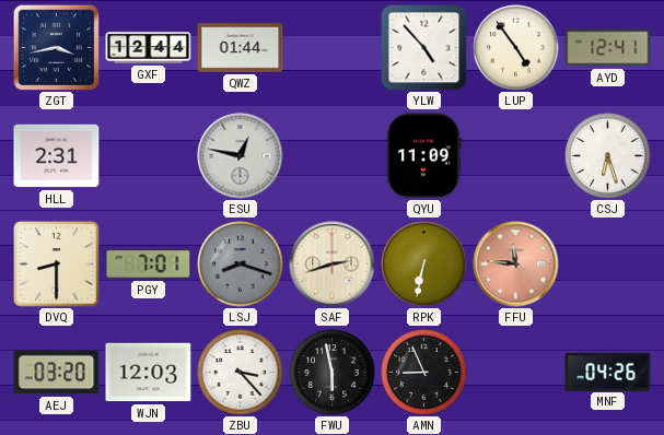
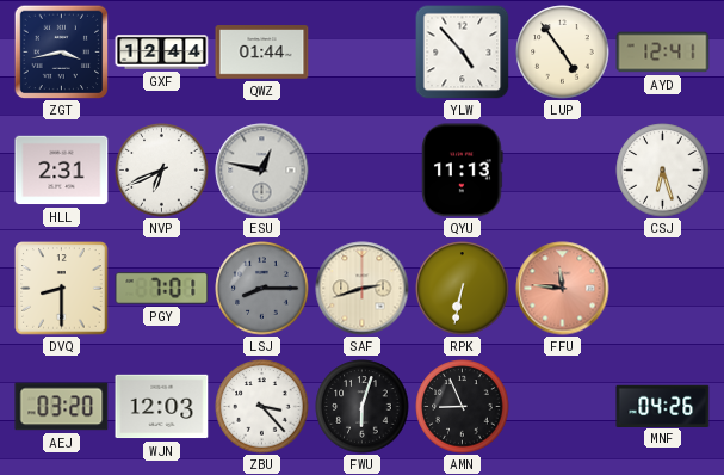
NVP: none -> 6:41
QYU: 11:09 -> 11:13
LSJ: 8:18 -> 8:15
FWU: 5:58 -> 6:03
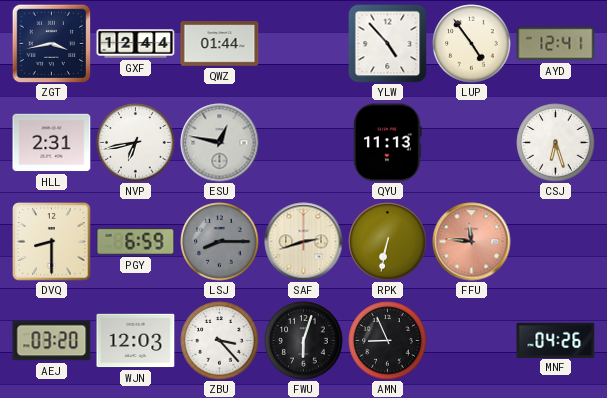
NVP: 6:41 -> 6:43
PGY: 7:01 -> 6:59
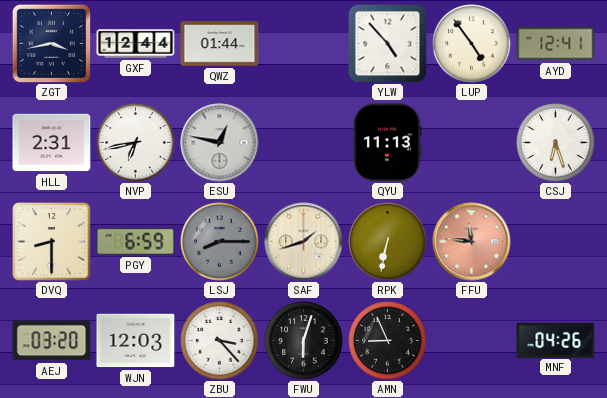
SAF: 2:42 -> 1:42
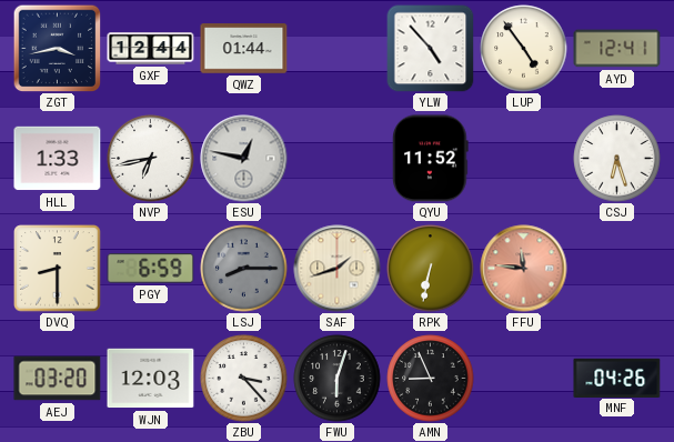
HLL: 2:31 -> 1:33
QYU: 11:13 -> 11:52
